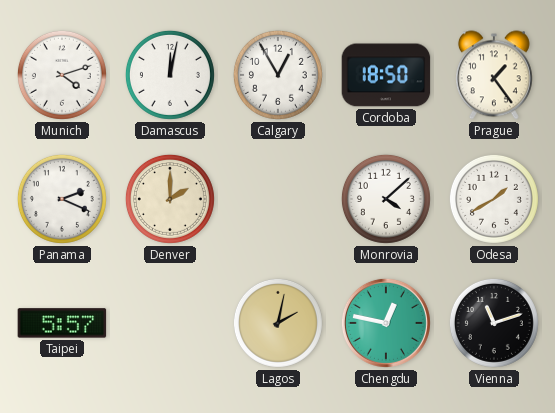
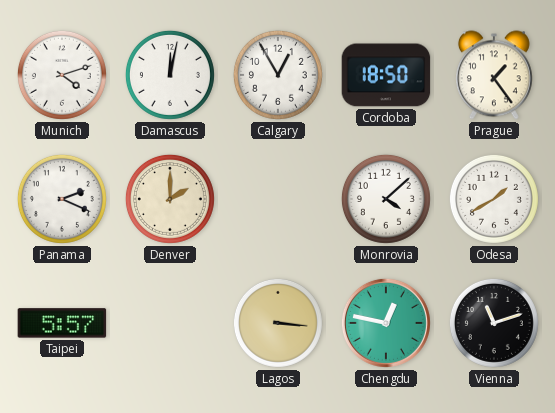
Lagos: 2:02 -> 3:16
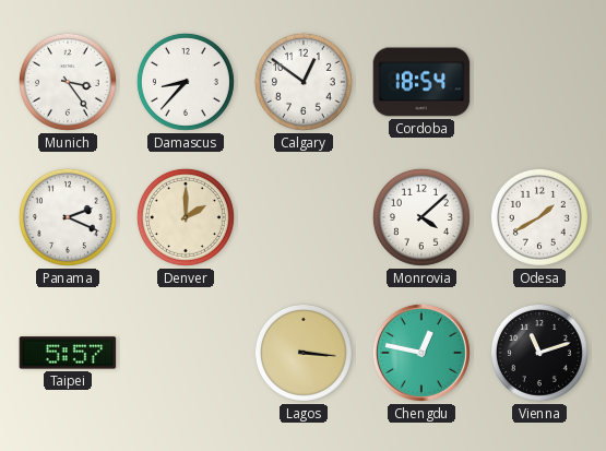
Munich: 4:12 -> 3:24
Damascus: 12:02 -> 8:37
Calgary: 12:55 -> 12:51
Cordoba: 18:50 -> 18:54
Prague: 1:24 -> none
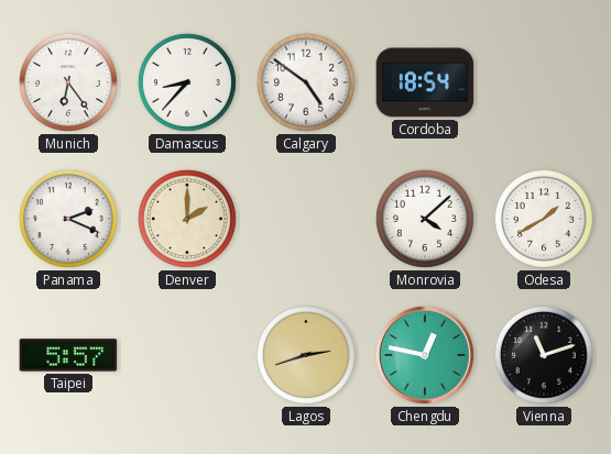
Munich: 3:24 -> 6:24
Calgary: 12:51 -> 4:51
Lagos: 3:16 -> 2:42
